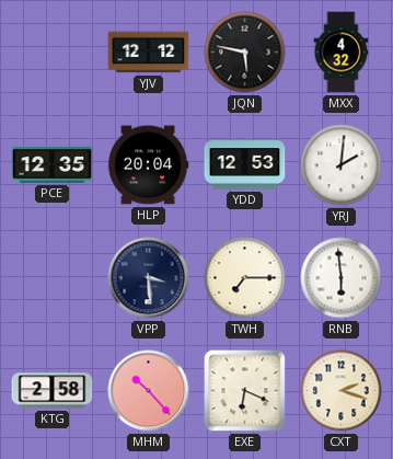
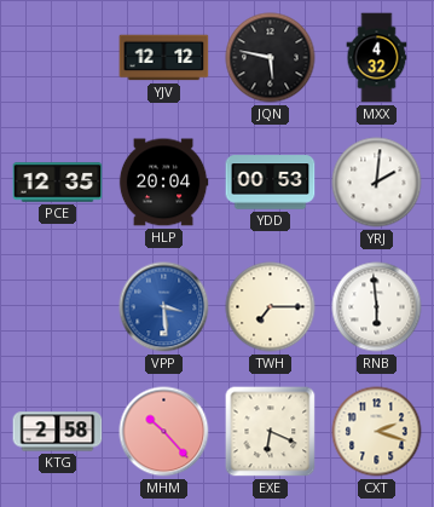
YDD: 12:53 -> 00:53
VPP dial: navy -> blue
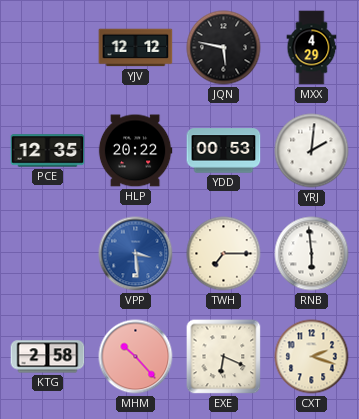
MXX: 4:32 -> 4:29
HLP: 20:04 -> 20:22
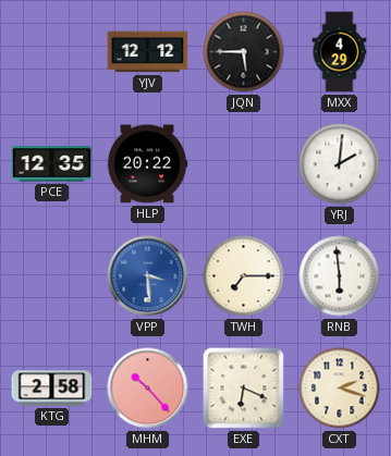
JQN: 5:47 -> 5:45
YDD: 00:53 -> none
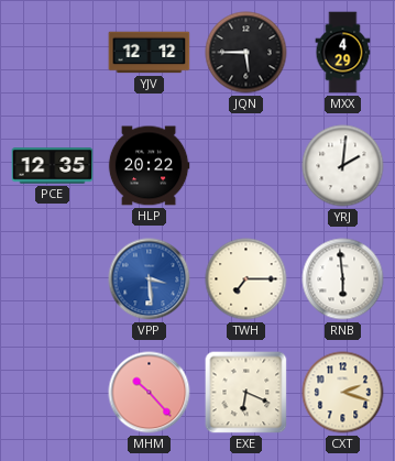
KTG: 2:58 -> none
